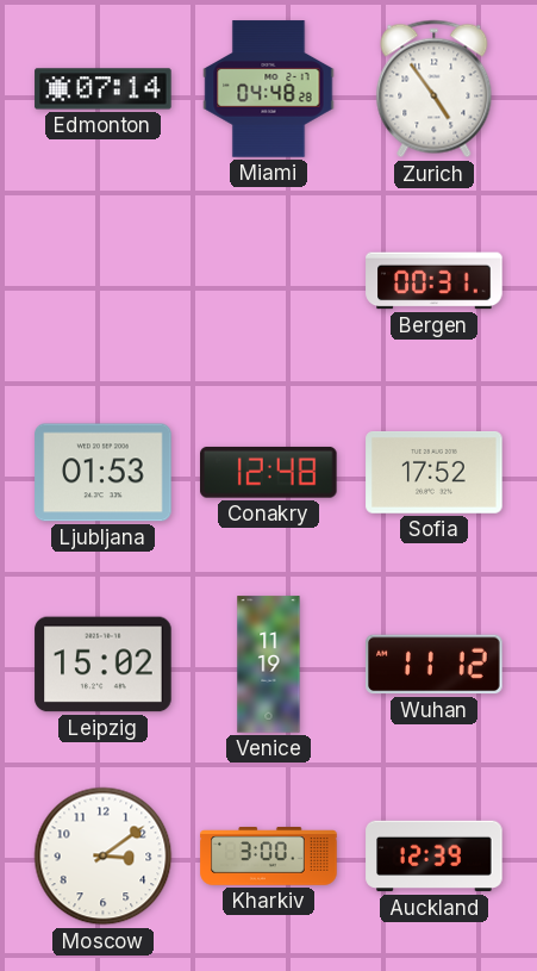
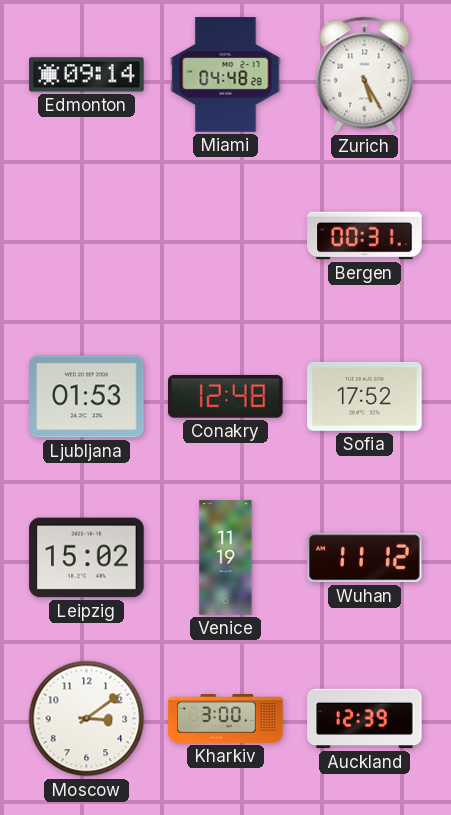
Edmonton: 07:14 -> 09:14
Zurich: 4:54 -> 5:25
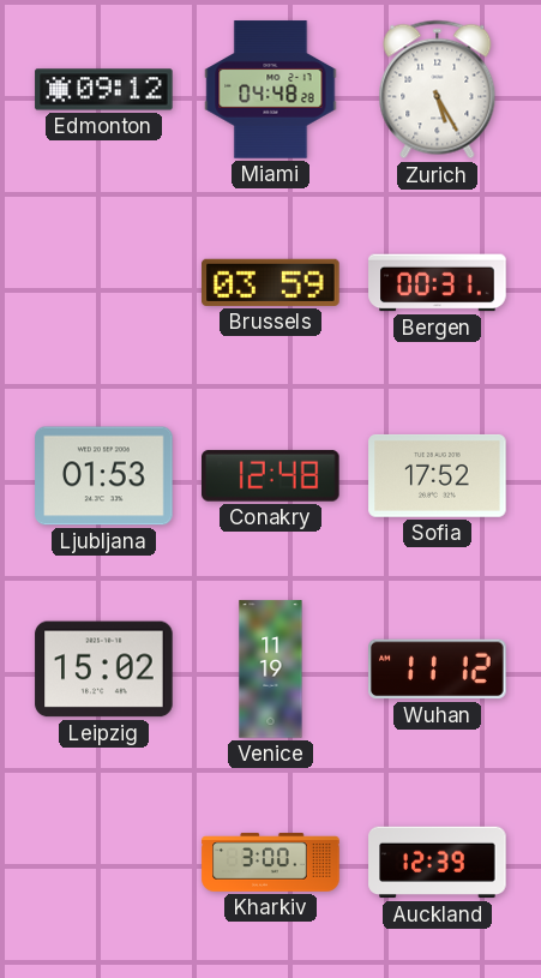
Edmonton: 09:14 -> 09:12
Brussels: none -> 03:59
Moscow: 3:09 -> none
